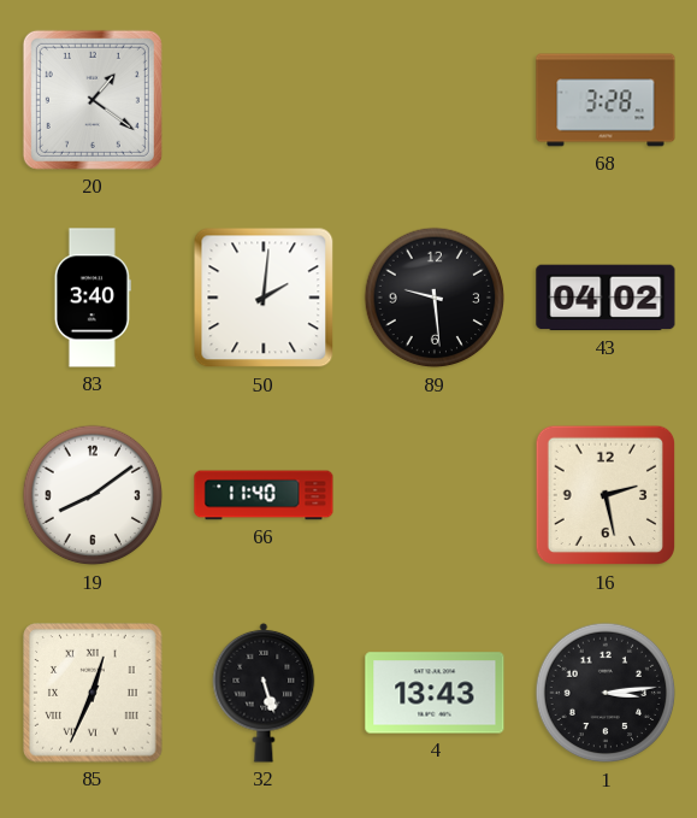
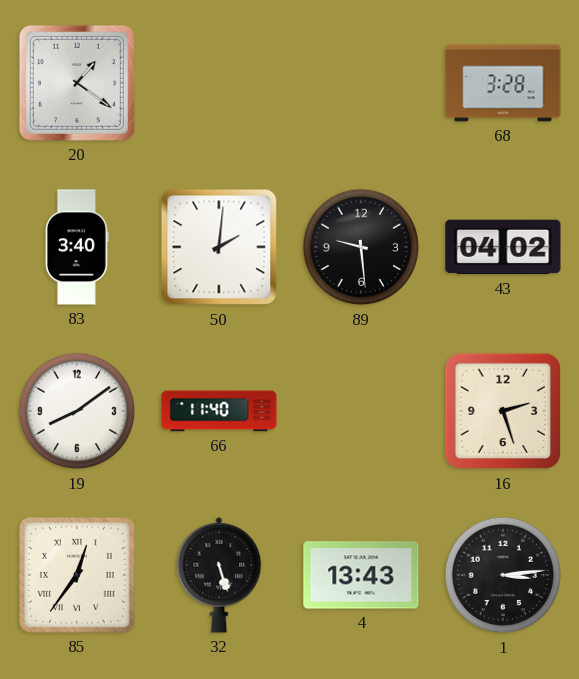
16: 2:28 -> 2:27
85: 12:34 -> 12:36
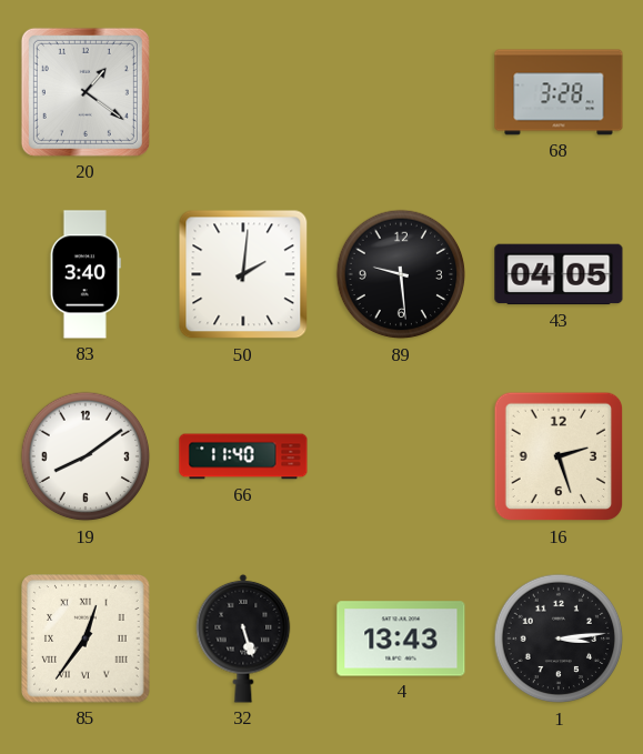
43: 04:02 -> 04:05
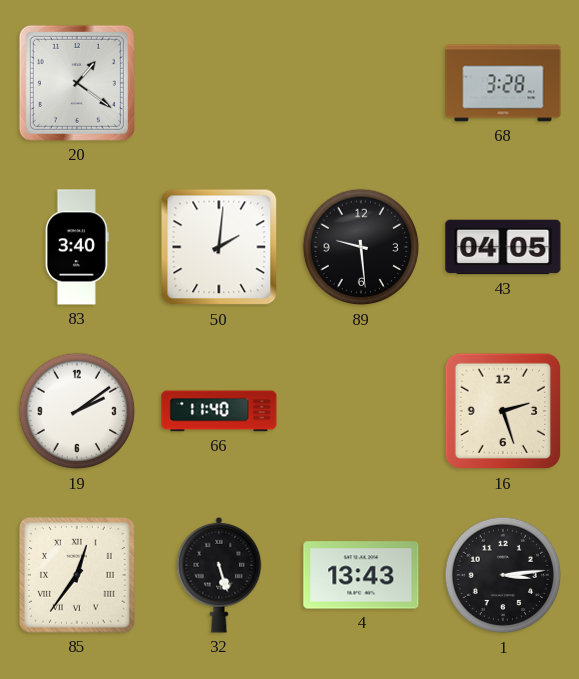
19: 8:09 -> 2:09
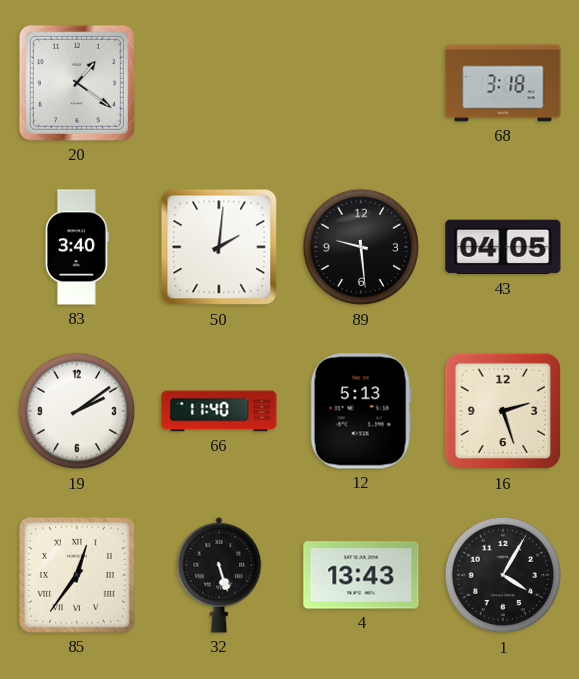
68: 3:28 -> 3:18
12: none -> 5:13
1: 3:14 -> 4:05
